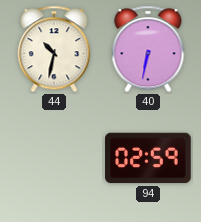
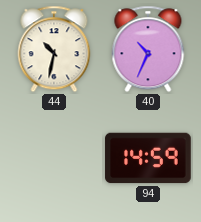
40: 6:32 -> 10:34
94: 02:59 -> 14:59
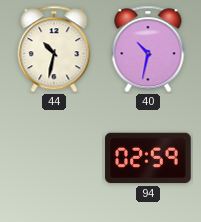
40: 10:34 -> 10:32
94: 14:59 -> 02:59
